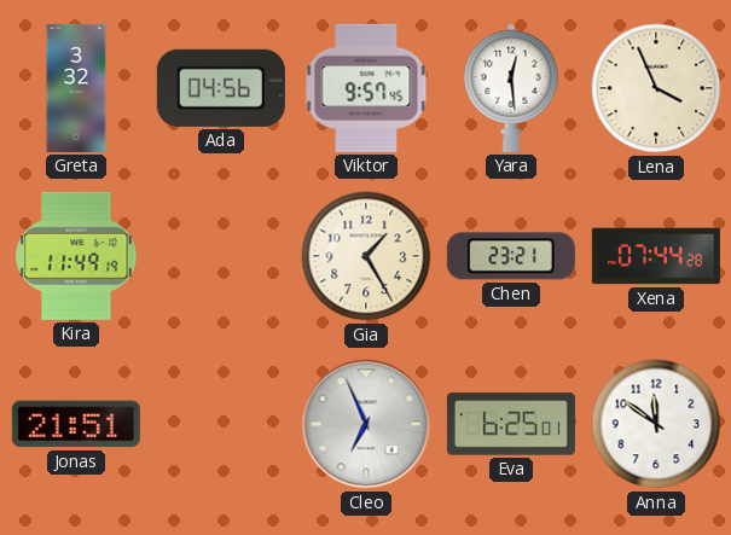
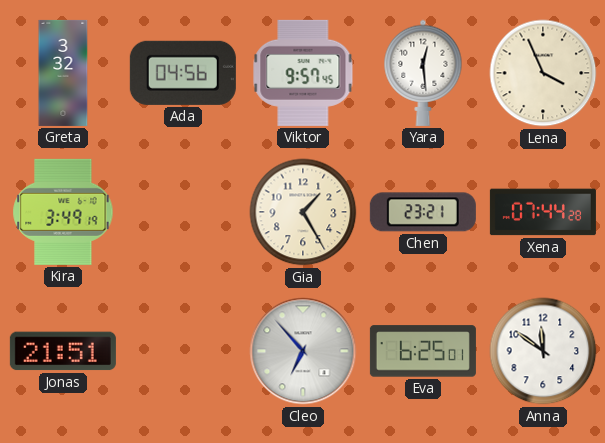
Kira: 11:49 -> 3:49
Cleo: 6:56 -> 6:53
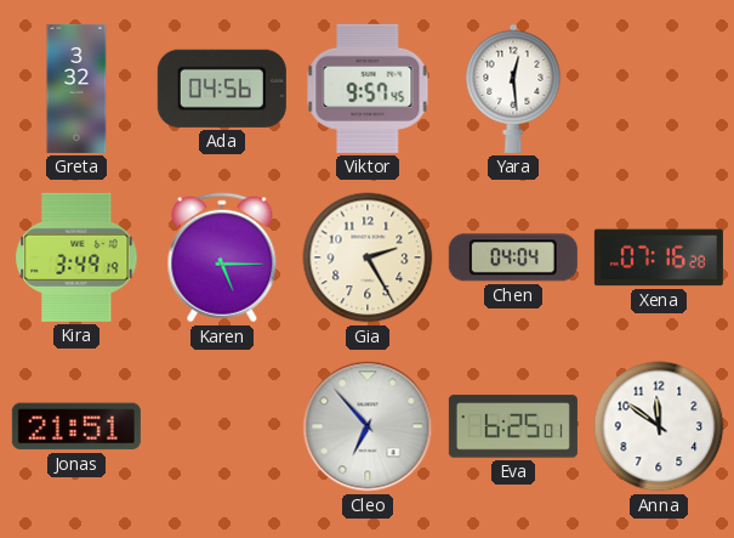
Lena: 3:56 -> none
Karen: none -> 5:15
Gia: 1:25 -> 2:25
Chen: 23:21 -> 04:04
Xena: 07:44 -> 07:16
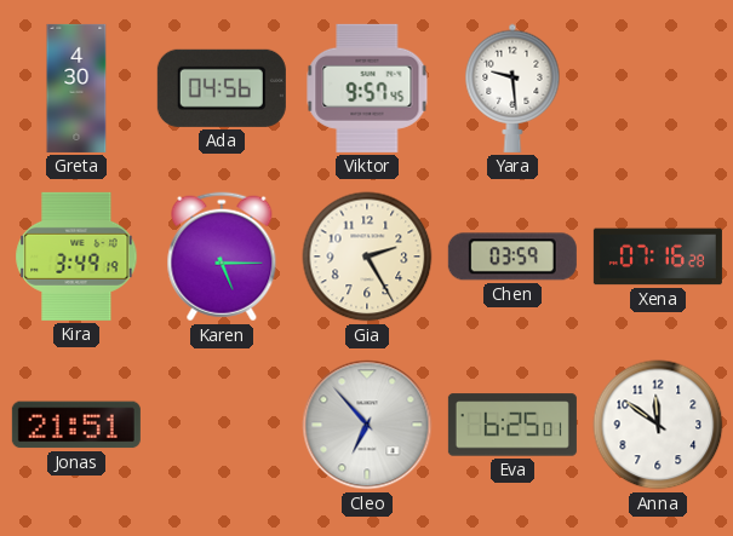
Greta: 3:32 -> 4:30
Yara: 12:29 -> 9:29
Chen: 04:04 -> 03:59
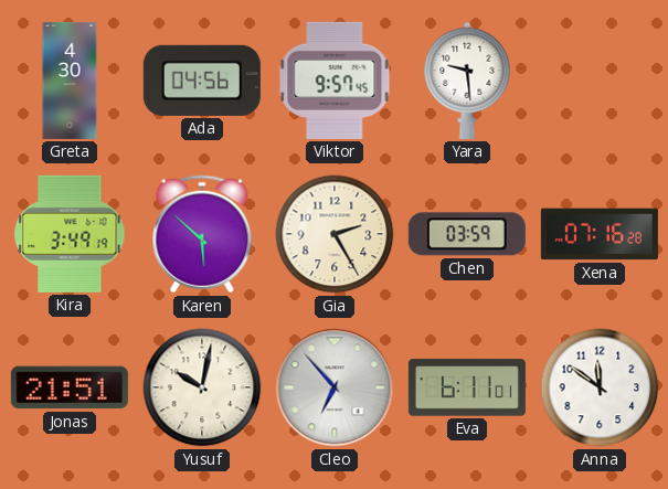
Karen: 5:15 -> 5:52
Yusuf: none -> 10:02
Eva: 6:25 -> 6:11
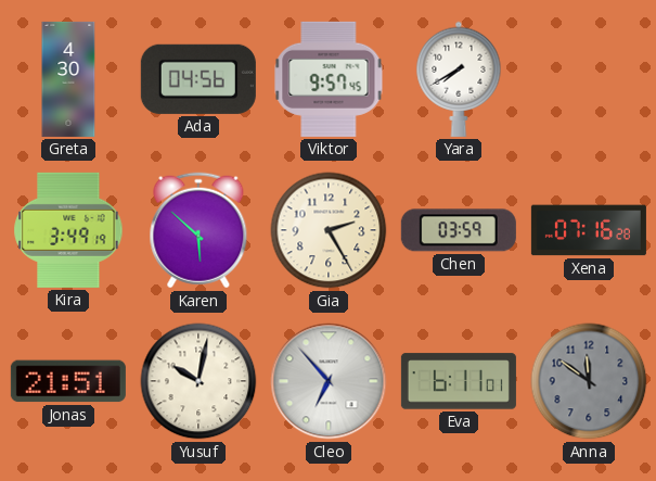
Yara: 9:29 -> 7:40
Anna dial: white -> grey
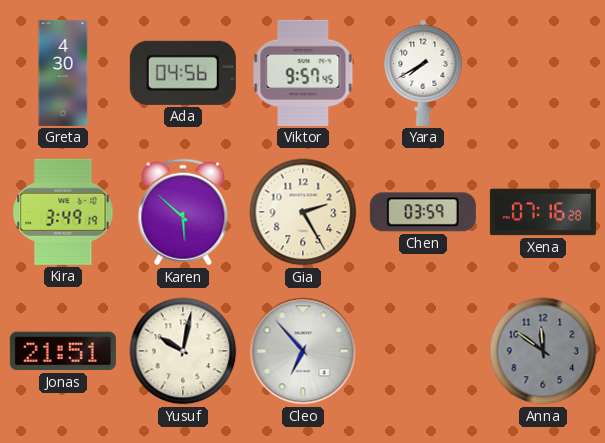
Eva: 6:11 -> none
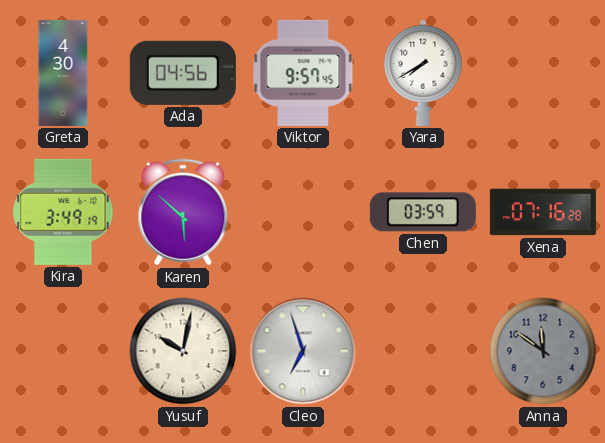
Gia: 2:25 -> none
Jonas: 21:51 -> none
Cleo: 6:53 -> 6:57
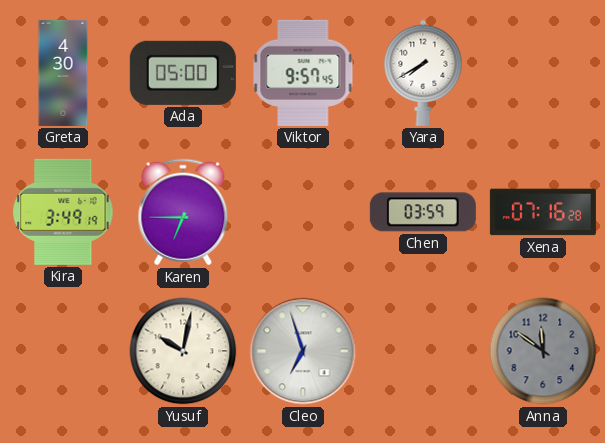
Ada: 04:56 -> 05:00
Karen: 5:52 -> 6:45
